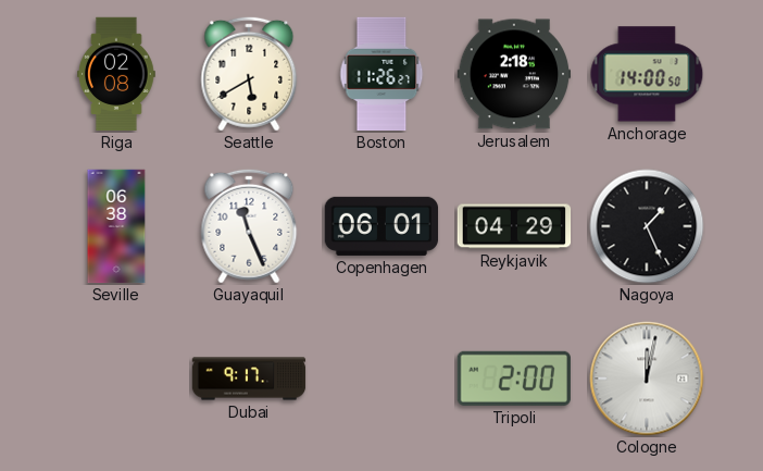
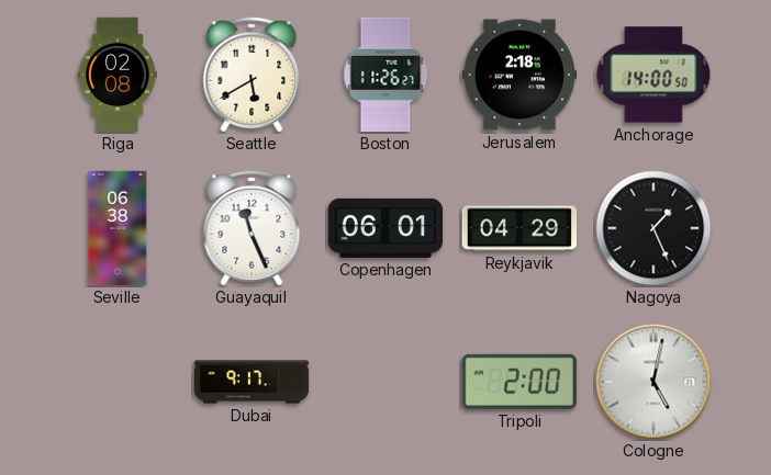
Cologne: 12:02 -> 5:02
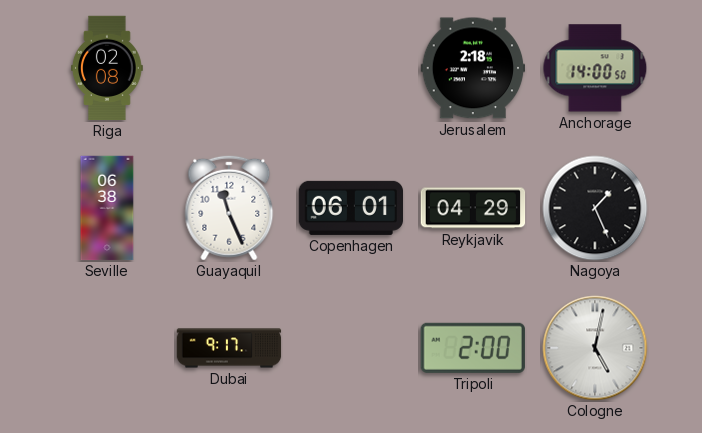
Seattle: 5:40 -> none
Boston: 11:26 -> none
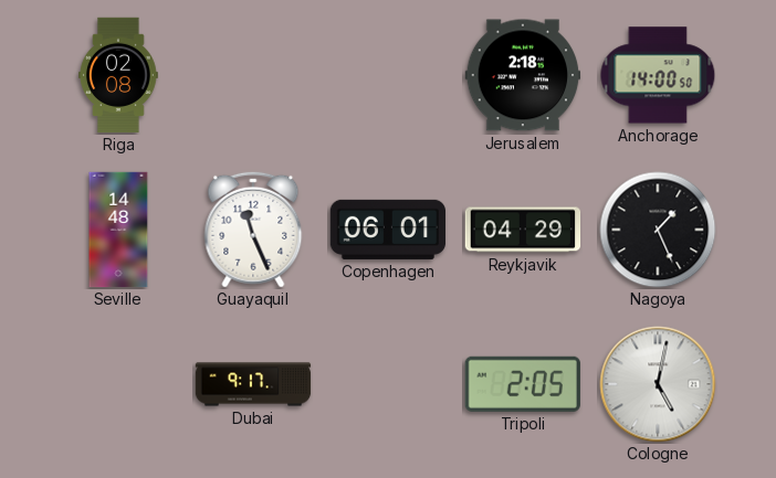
Seville: 06:38 -> 14:48
Tripoli: 2:00 -> 2:05
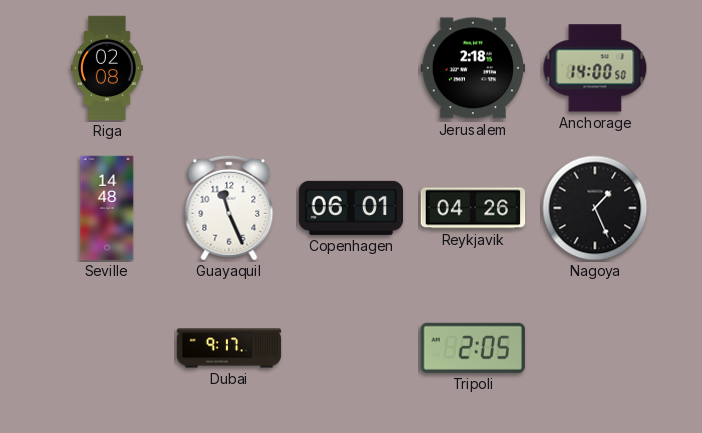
Reykjavik: 04:29 -> 04:26
Cologne: 5:02 -> none
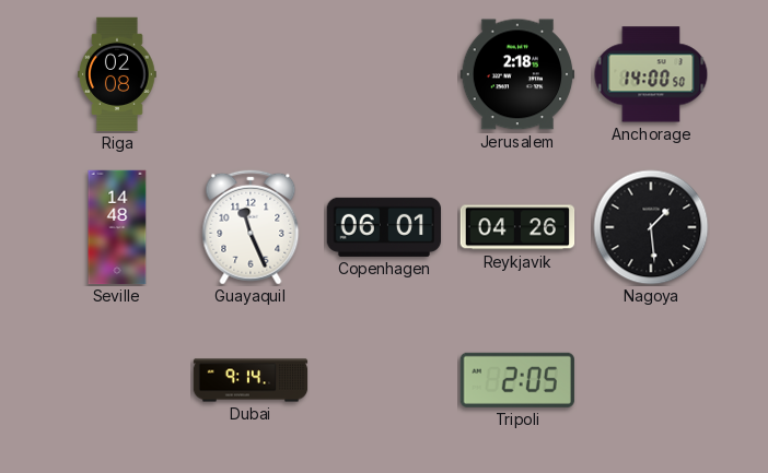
Nagoya: 1:26 -> 1:29
Dubai: 9:17 -> 9:14
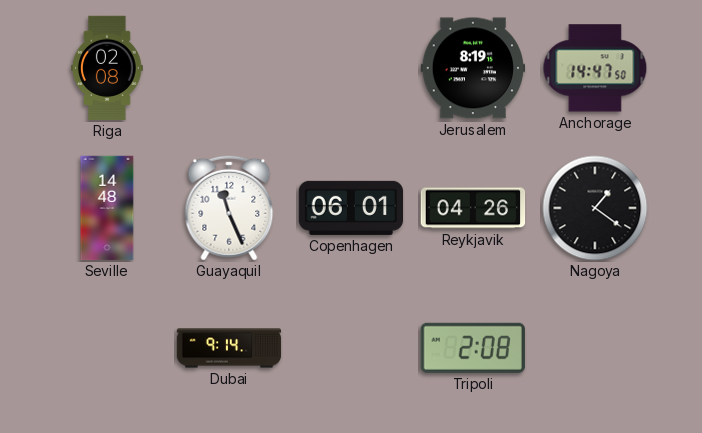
Jerusalem: 2:18 -> 8:19
Anchorage: 14:00 -> 14:47
Nagoya: 1:29 -> 1:21
Tripoli: 2:05 -> 2:08
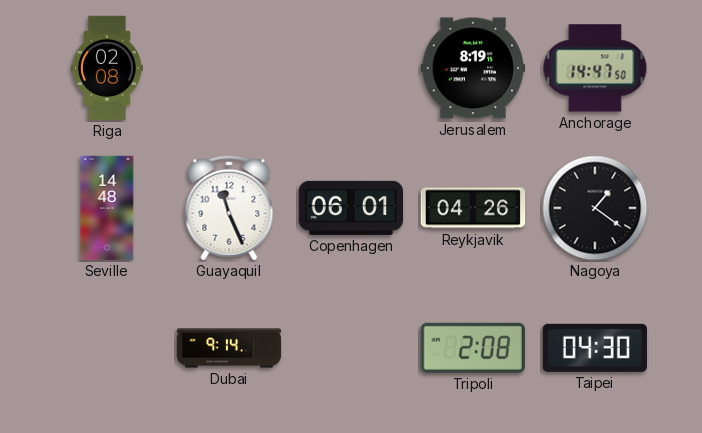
Taipei: none -> 04:30
